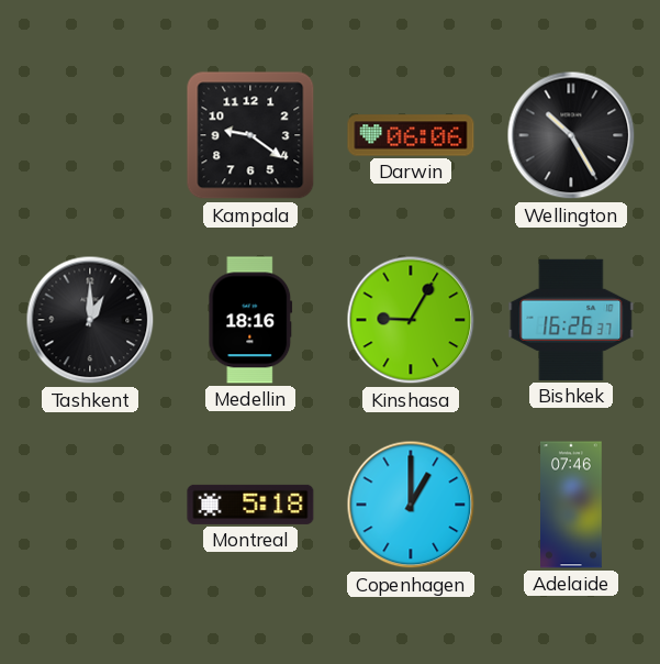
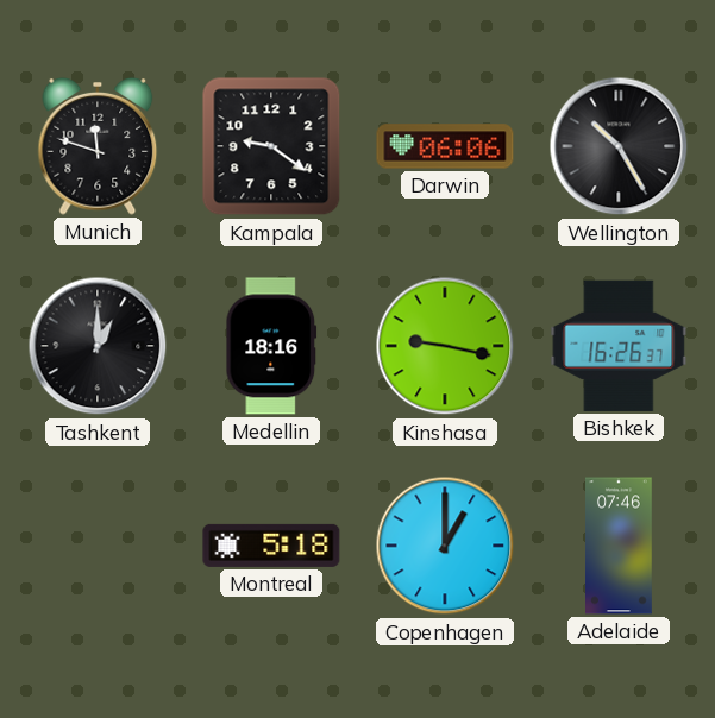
Munich: none -> 11:48
Kinshasa: 9:05 -> 9:17
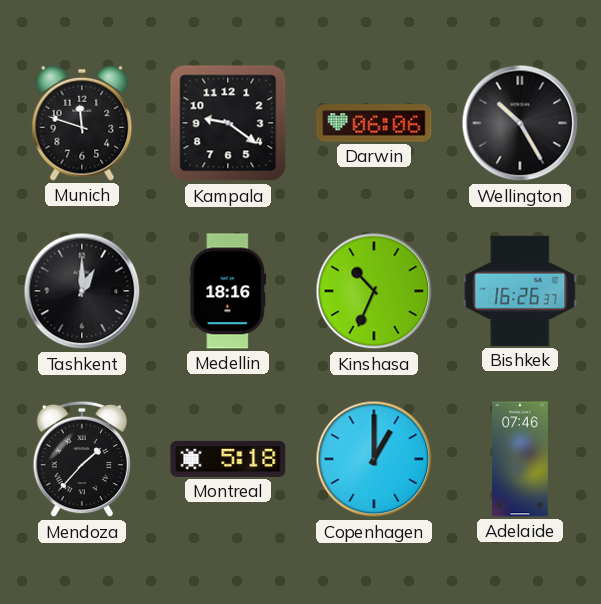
Kinshasa: 9:17 -> 10:34
Mendoza: none -> 1:37
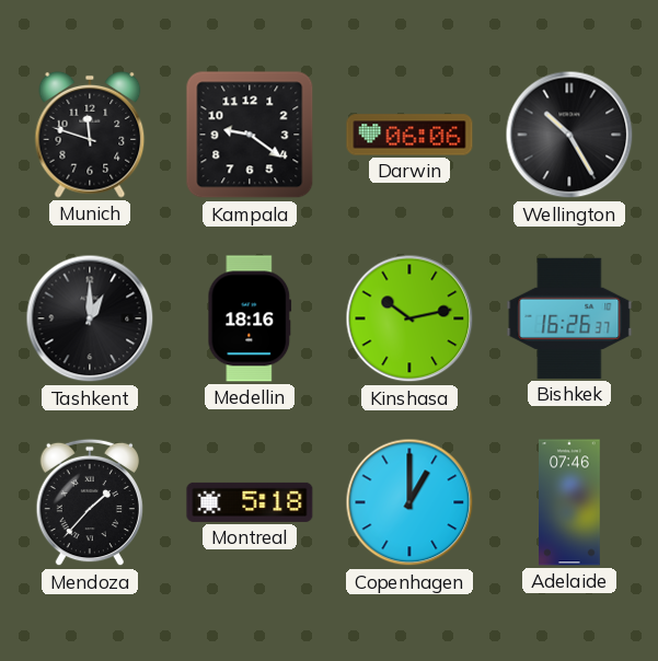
Kinshasa: 10:34 -> 10:13
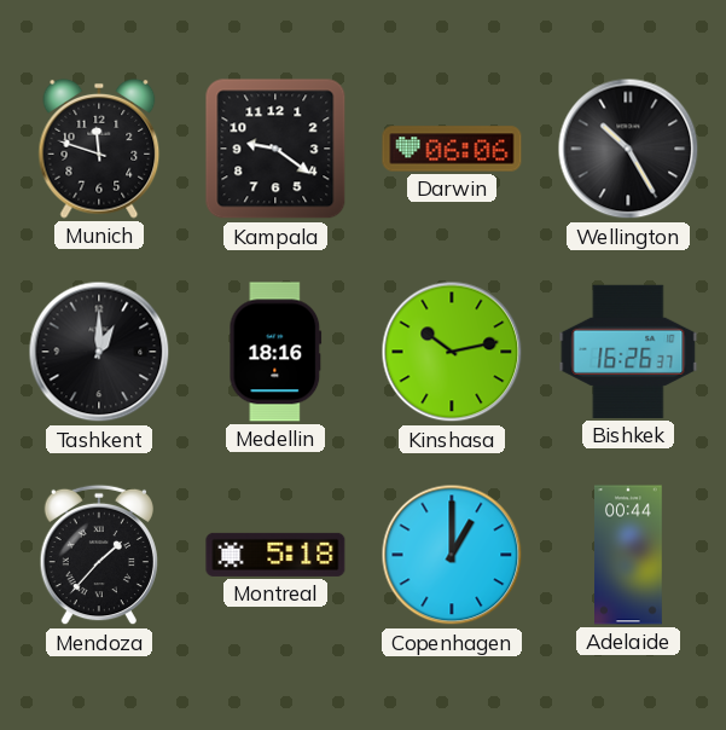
Adelaide: 07:46 -> 00:44
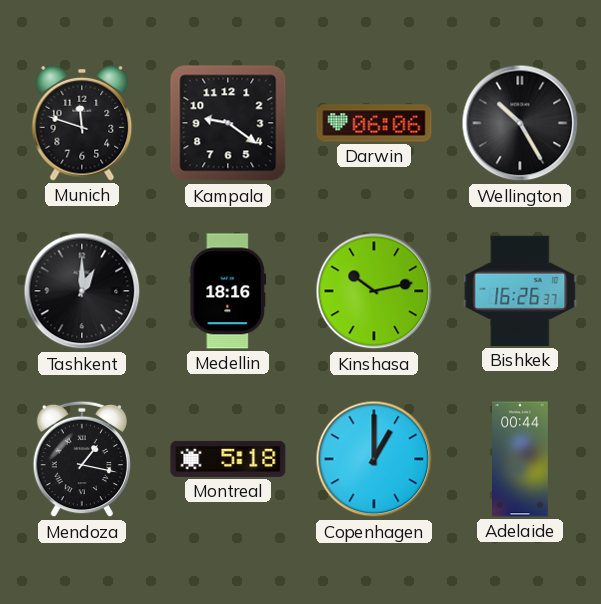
Mendoza: 1:37 -> 1:17
